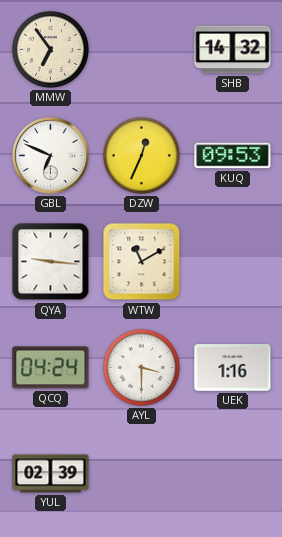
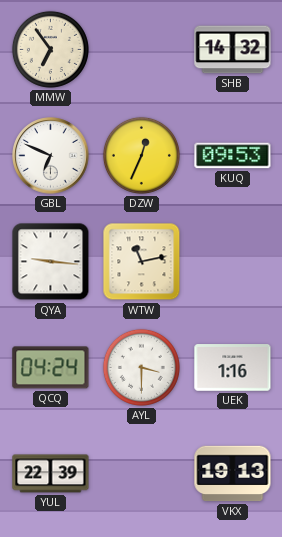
WTW: 11:10 -> 11:13
YUL: 02:39 -> 22:39
VKX: none -> 19:13
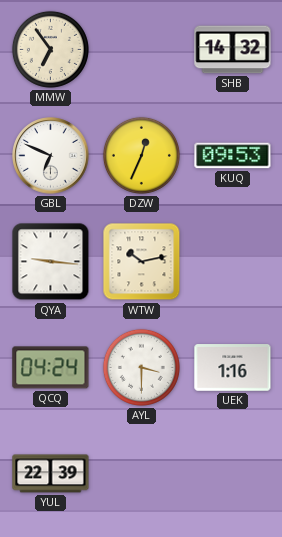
WTW: 11:13 -> 10:13
VKX: 19:13 -> none
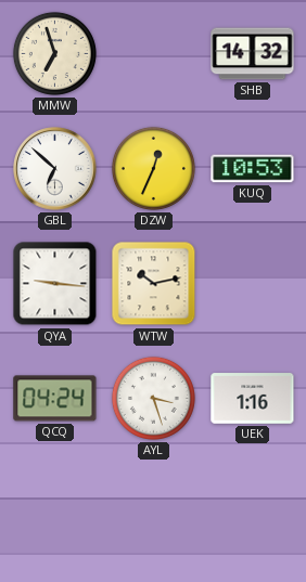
MMW: 6:54 -> 6:57
GBL: 6:49 -> 6:52
KUQ: 09:53 -> 10:53
AYL: 3:30 -> 3:27
YUL: 22:39 -> none
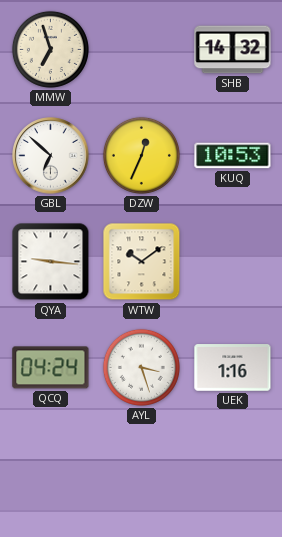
WTW: 10:13 -> 10:09
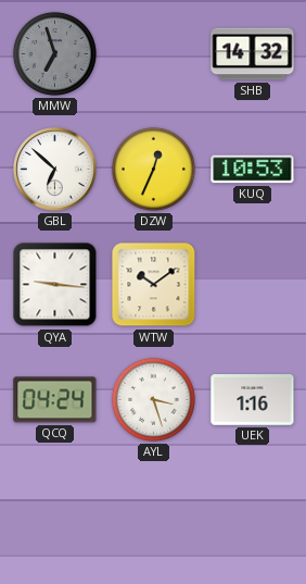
MMW dial: cream -> grey
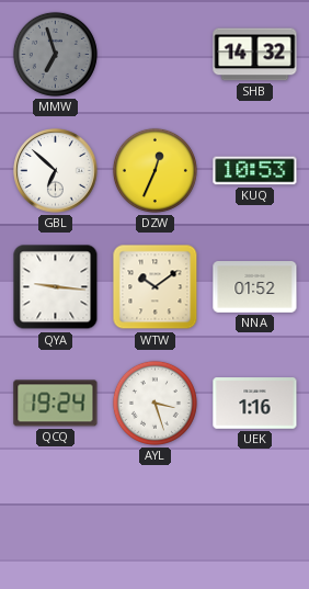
NNA: none -> 01:52
QCQ: 04:24 -> 19:24
